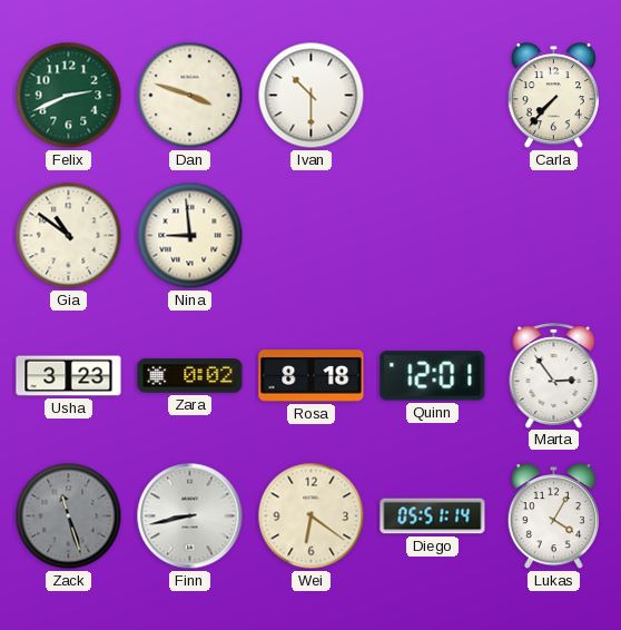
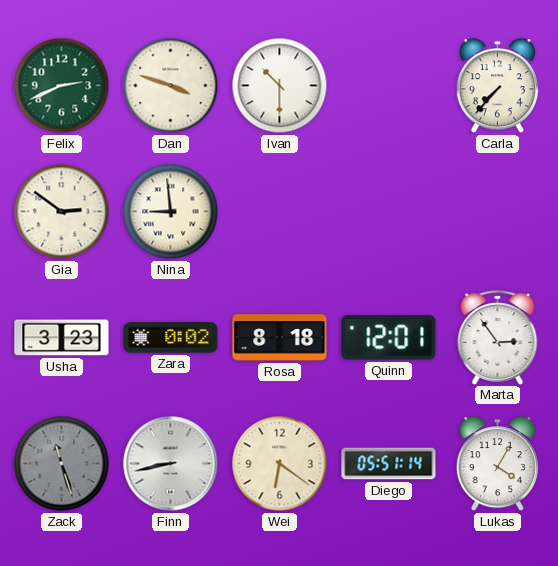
Gia: 10:51 -> 2:51
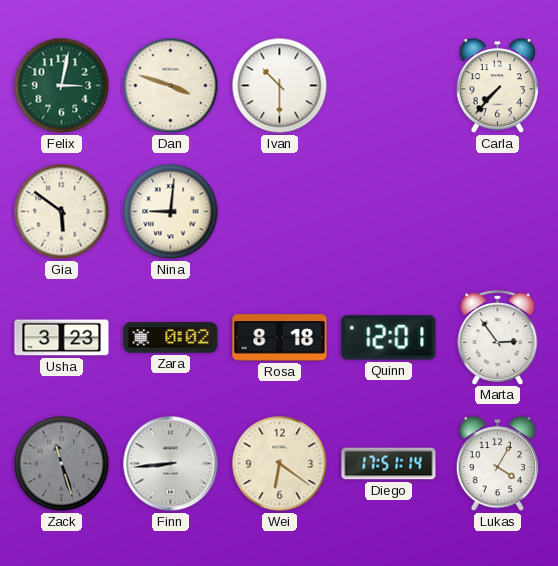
Felix: 2:41 -> 3:02
Gia: 2:51 -> 5:51
Nina: 8:59 -> 9:01
Finn: 8:43 -> 8:44
Diego: 05:51 -> 17:51
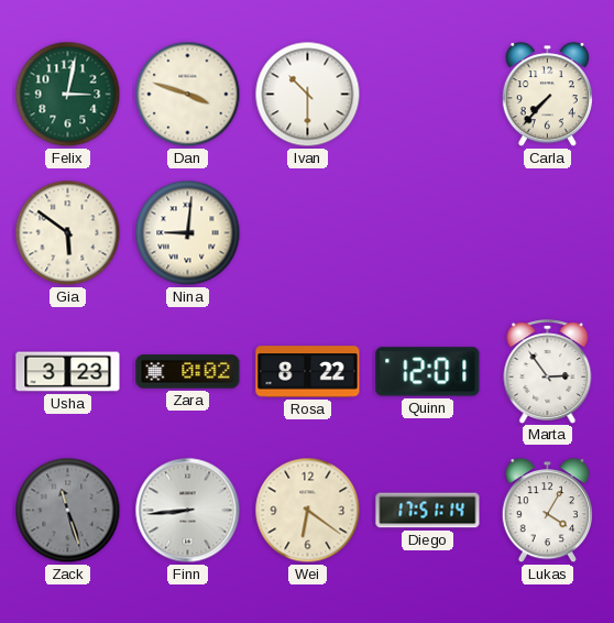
Rosa: 8:18 -> 8:22
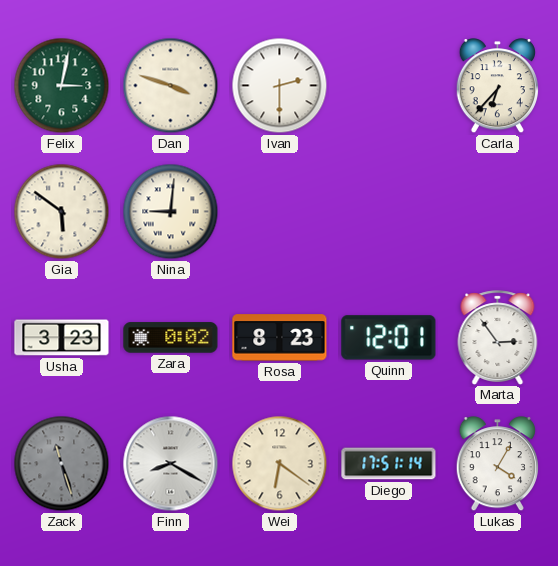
Ivan: 10:30 -> 2:30
Carla: 7:37 -> 6:37
Rosa: 8:22 -> 8:23
Finn: 8:44 -> 8:20
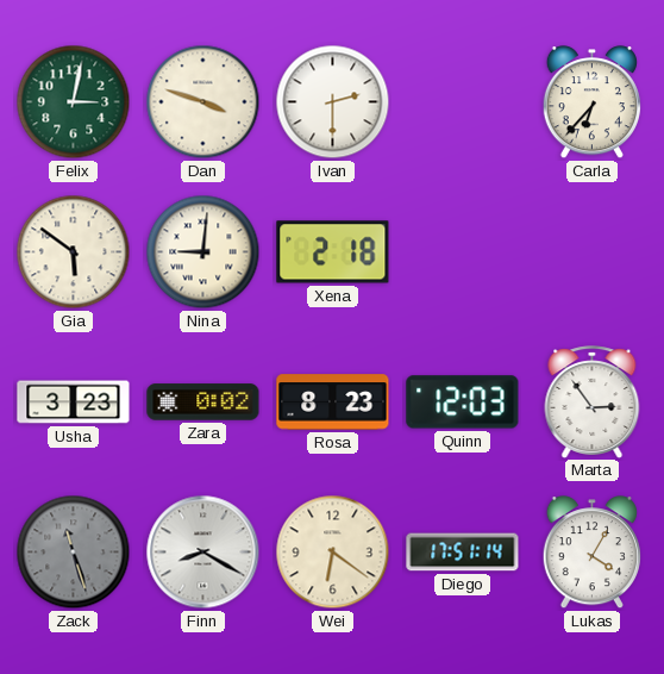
Xena: none -> 2:18
Quinn: 12:01 -> 12:03
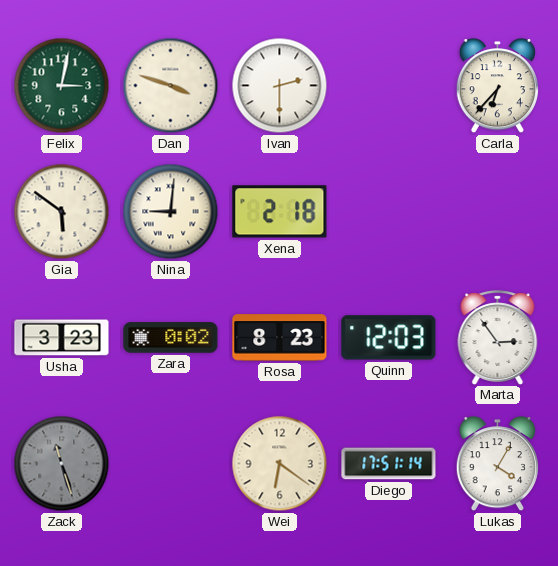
Finn: 8:20 -> none
